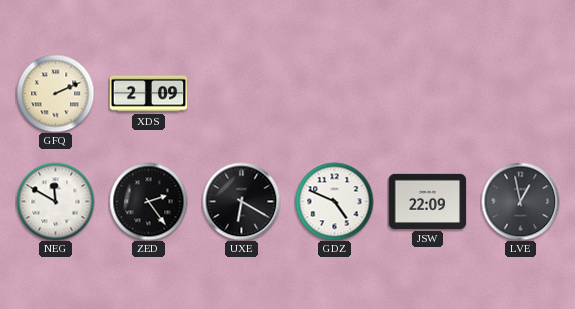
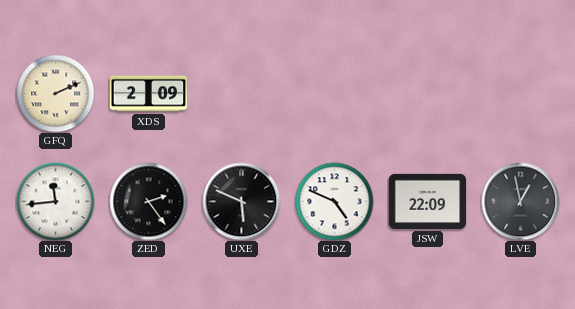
NEG: 11:50 -> 11:44
UXE: 6:20 -> 5:49
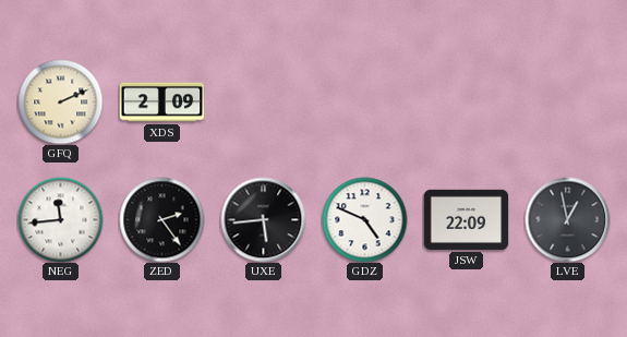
UXE: 5:49 -> 5:44
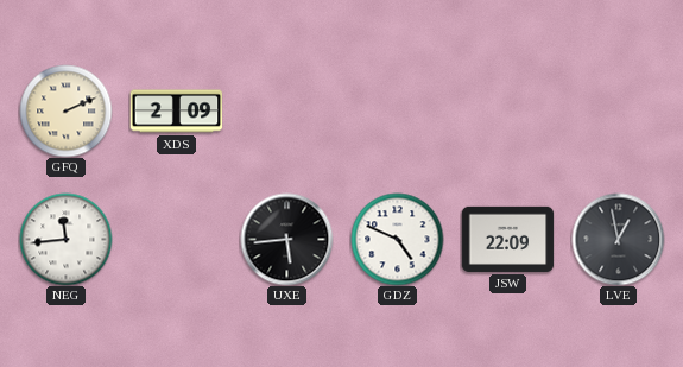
ZED: 2:24 -> none
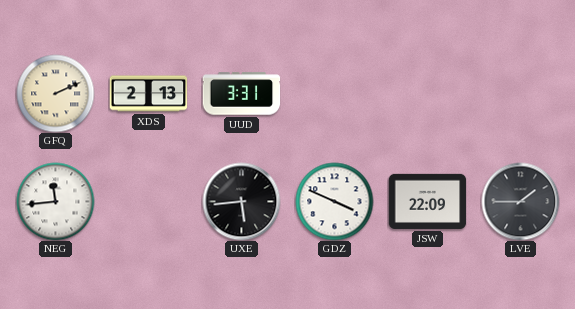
XDS: 2:09 -> 2:13
UUD: none -> 3:31
GDZ: 4:49 -> 3:49
LVE: 12:58 -> 1:45
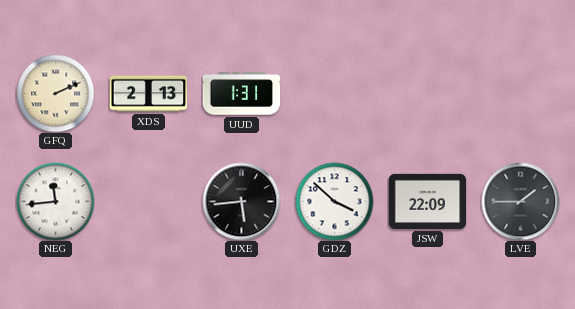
UUD: 3:31 -> 1:31
GDZ: 3:49 -> 3:52
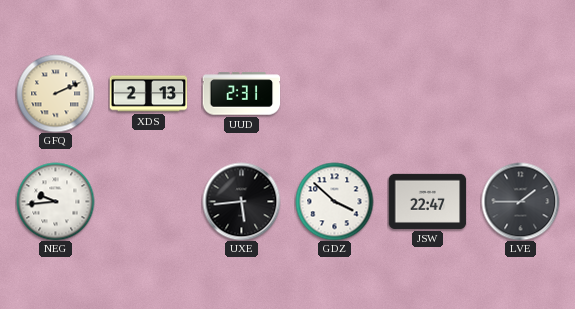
UUD: 1:31 -> 2:31
NEG: 11:44 -> 9:44
JSW: 22:09 -> 22:47
